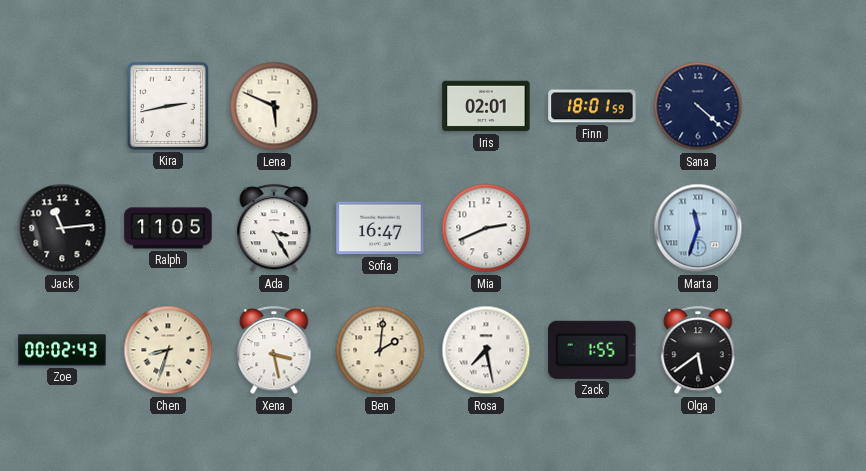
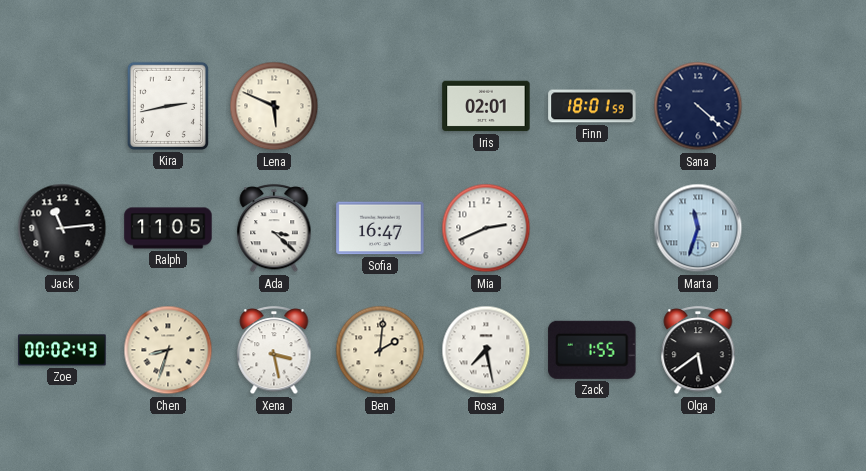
Ada: 3:25 -> 3:22
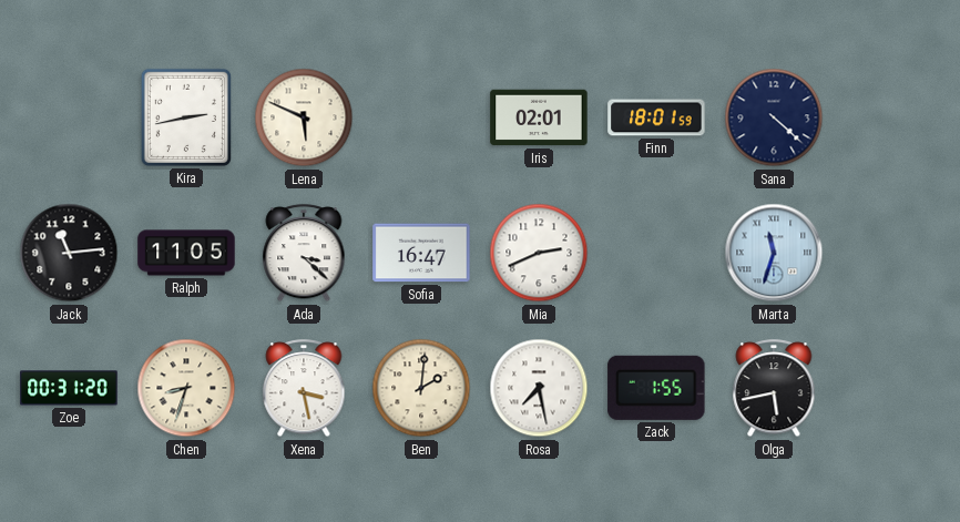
Zoe: 00:02 -> 00:31
Olga: 5:39 -> 5:43
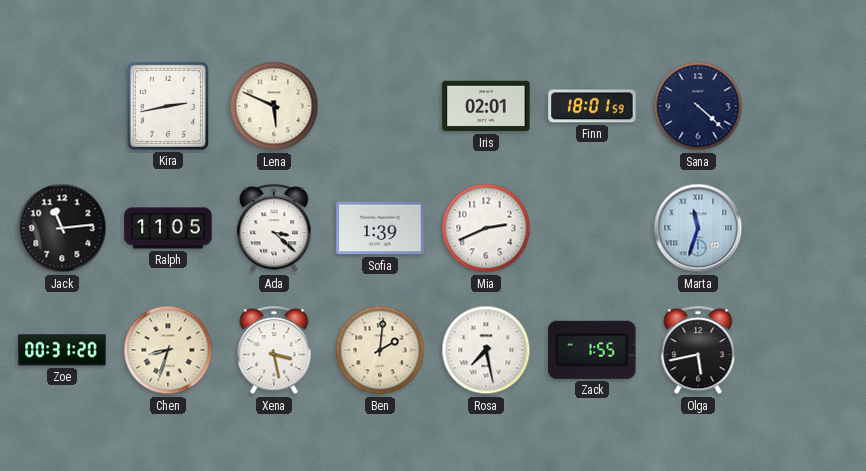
Sofia: 16:47 -> 1:39
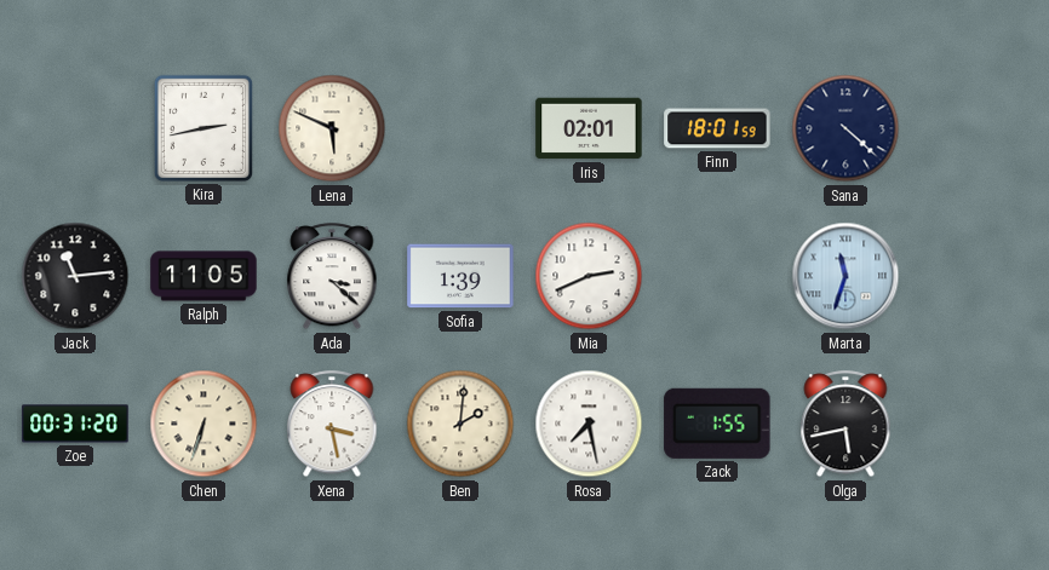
Chen: 8:33 -> 6:33
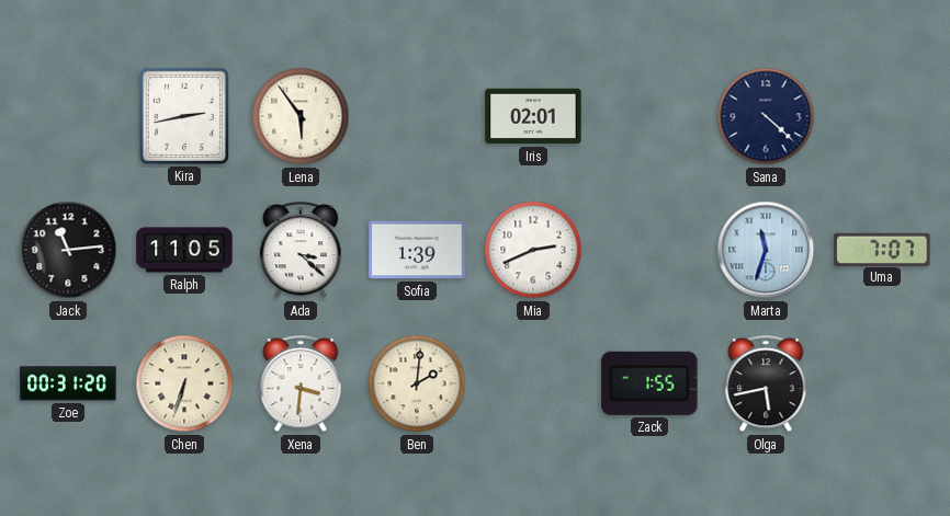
Lena: 5:49 -> 5:54
Finn: 18:01 -> none
Uma: none -> 7:07
Xena: 3:28 -> 3:31
Rosa: 7:28 -> none
